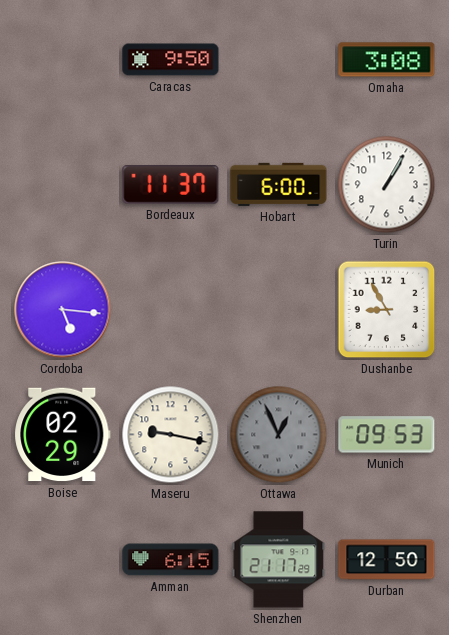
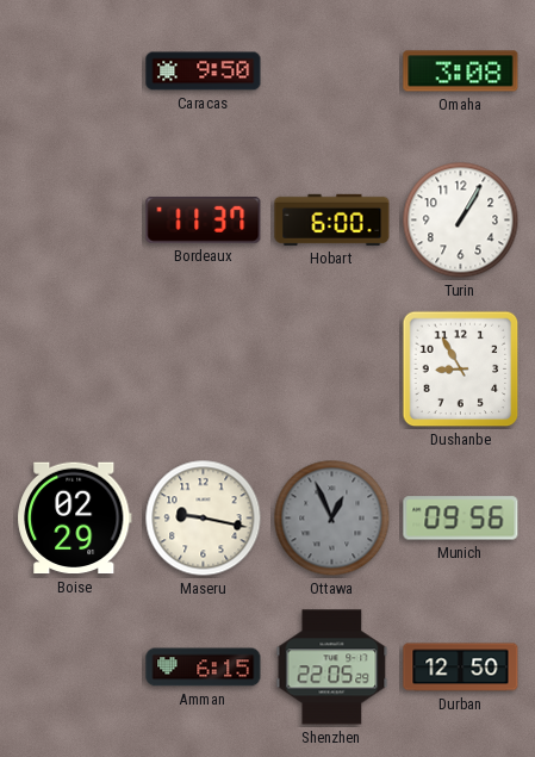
Cordoba: 5:16 -> none
Munich: 09:53 -> 09:56
Shenzhen: 21:17 -> 22:05
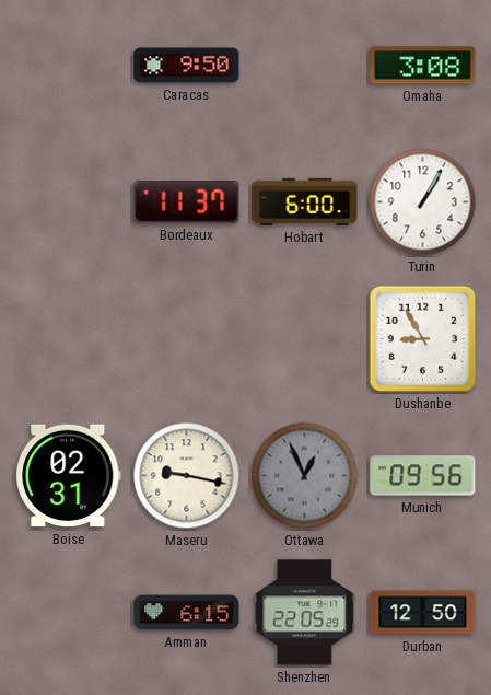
Boise: 02:29 -> 02:31
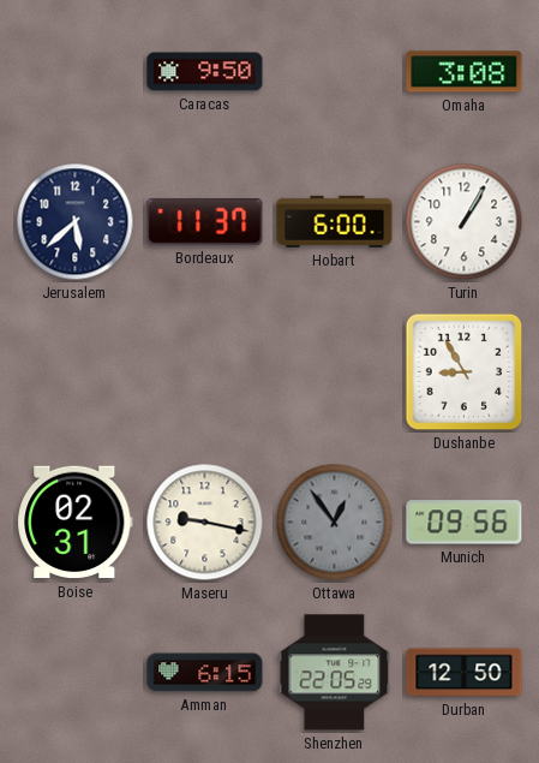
Jerusalem: none -> 5:38
Ottawa: 12:56 -> 12:54
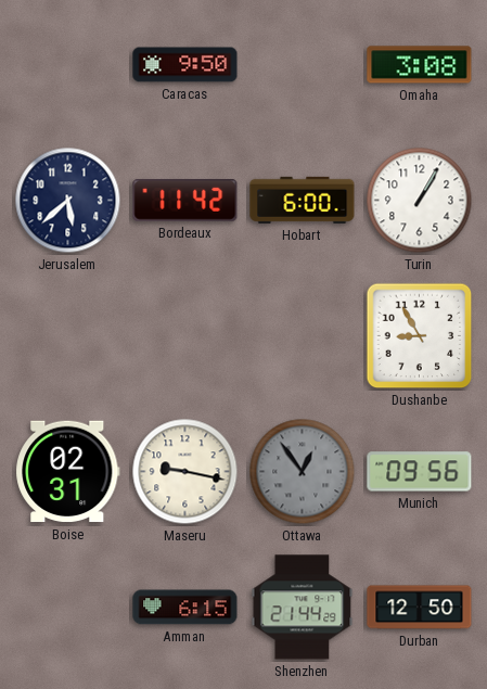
Bordeaux: 11:37 -> 11:42
Shenzhen: 22:05 -> 21:44
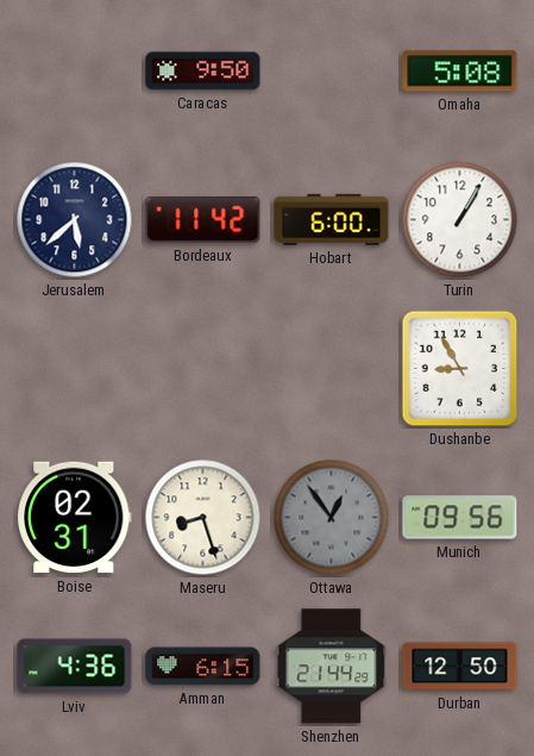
Omaha: 3:08 -> 5:08
Maseru: 9:17 -> 8:27
Lviv: none -> 4:36
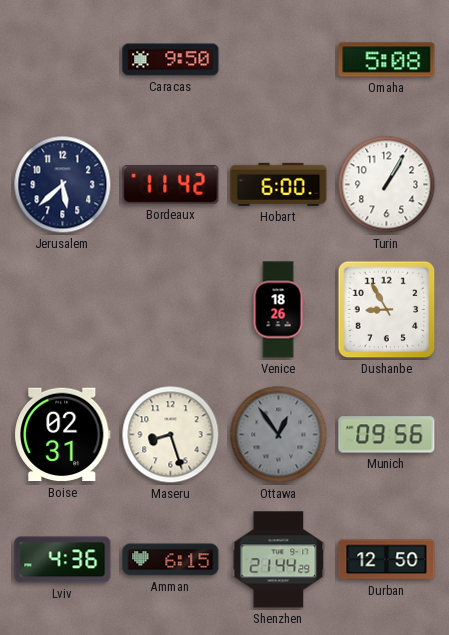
Venice: none -> 18:26
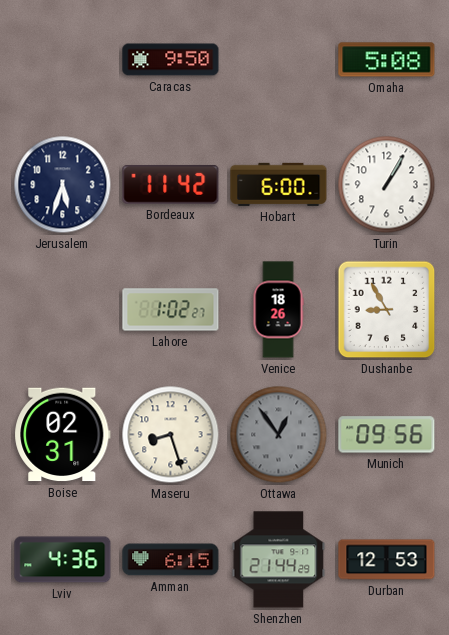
Jerusalem: 5:38 -> 5:33
Lahore: none -> 1:02
Durban: 12:50 -> 12:53
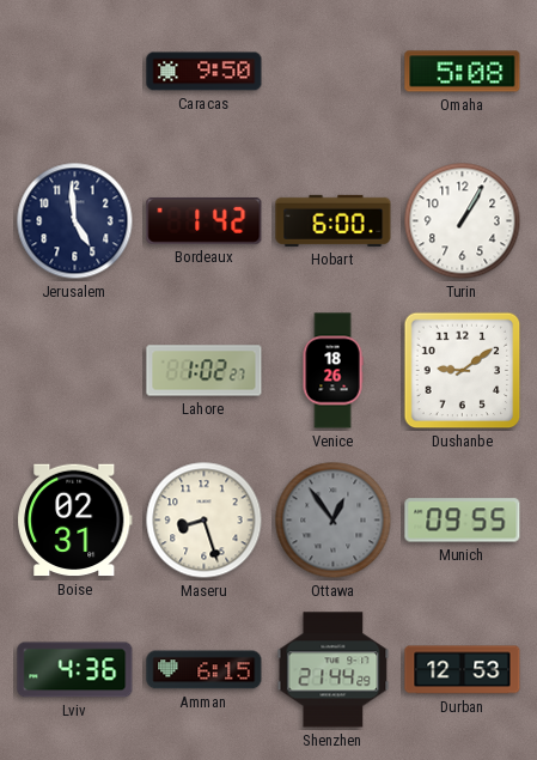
Jerusalem: 5:33 -> 4:59
Bordeaux: 11:42 -> 1:42
Dushanbe: 8:55 -> 9:09
Munich: 09:56 -> 09:55
